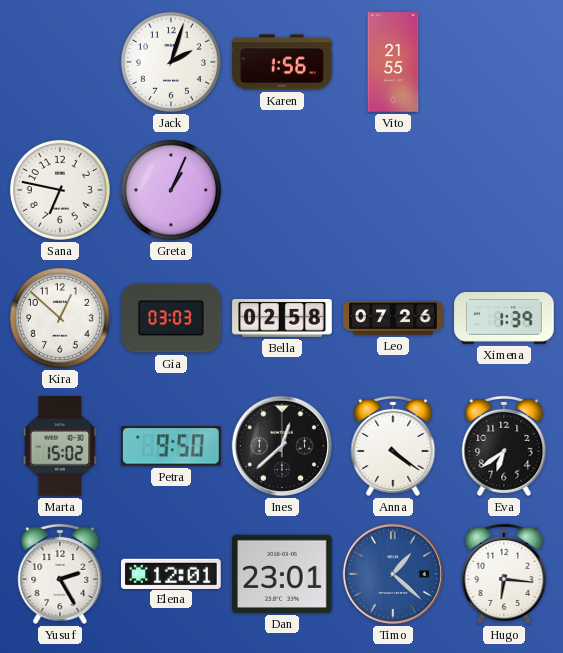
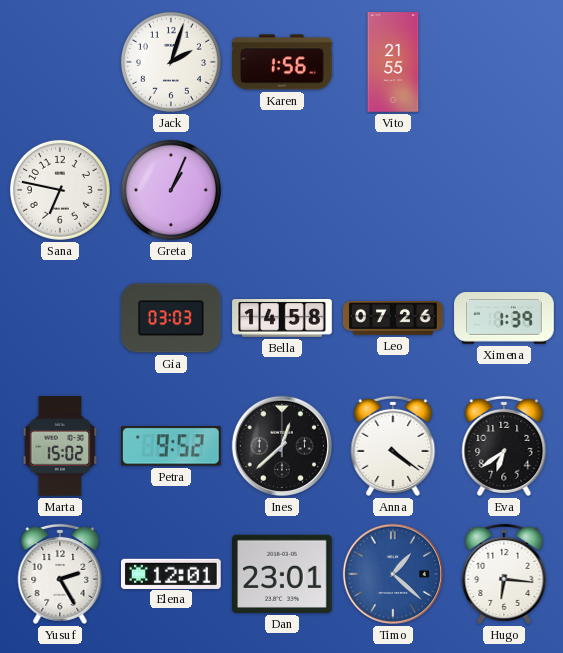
Kira: 12:52 -> none
Bella: 02:58 -> 14:58
Petra: 9:50 -> 9:52
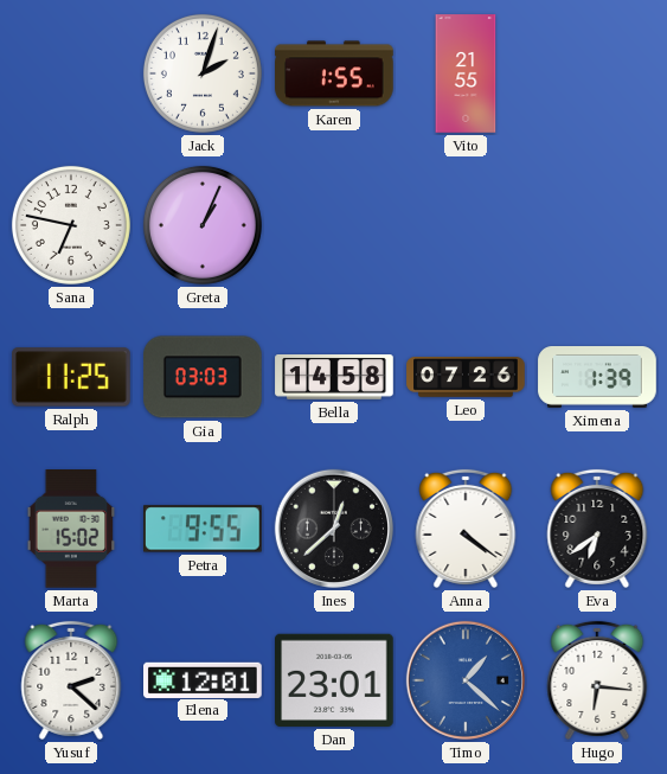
Karen: 1:56 -> 1:55
Ralph: none -> 11:25
Petra: 9:52 -> 9:55
Yusuf: 2:25 -> 2:22
